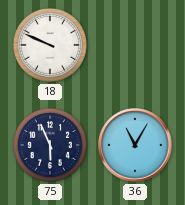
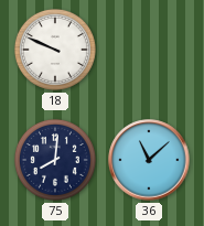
75: 5:56 -> 8:01
36: 11:05 -> 11:08
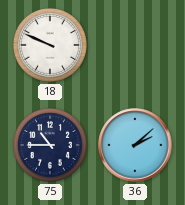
75: 8:01 -> 10:45
36: 11:08 -> 2:08
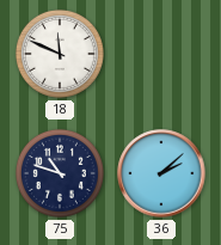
18: 9:49 -> 11:49
75: 10:45 -> 10:48
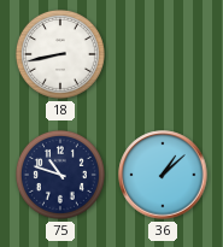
18: 11:49 -> 8:43
36: 2:08 -> 1:08
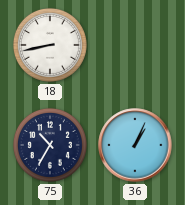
75: 10:48 -> 10:35
36: 1:08 -> 1:04
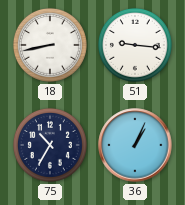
51: none -> 9:16
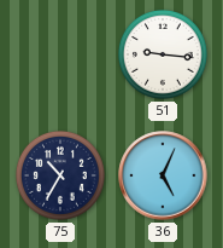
18: 8:43 -> none
36: 1:04 -> 5:04
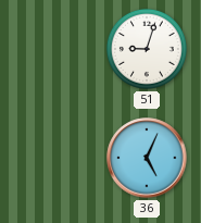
51: 9:16 -> 9:03
75: 10:35 -> none
